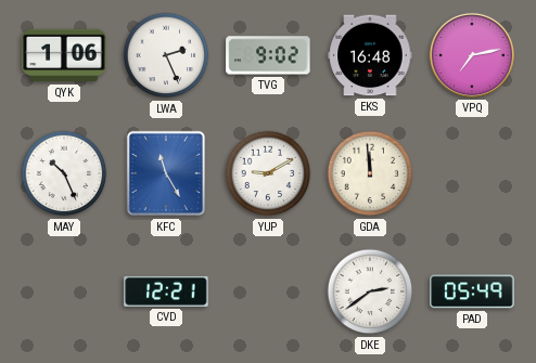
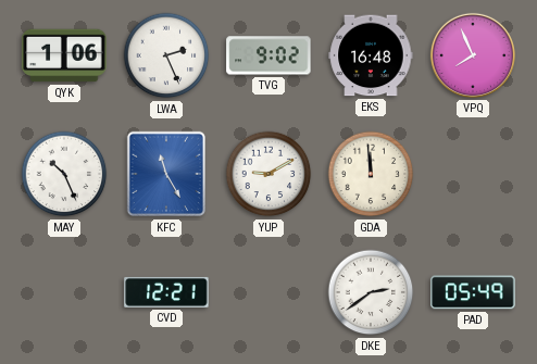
VPQ: 7:13 -> 7:56
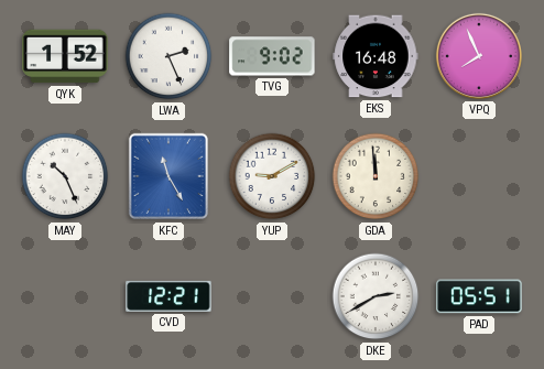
QYK: 1:06 -> 1:52
DKE: 2:39 -> 2:40
PAD: 05:49 -> 05:51
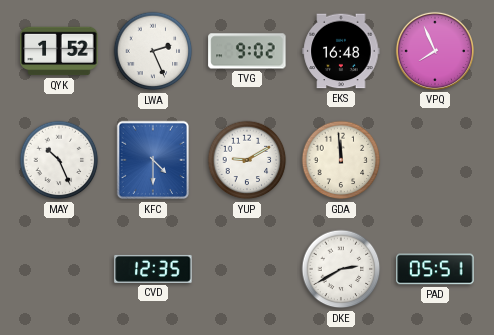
KFC: 11:25 -> 4:30
CVD: 12:21 -> 12:35
